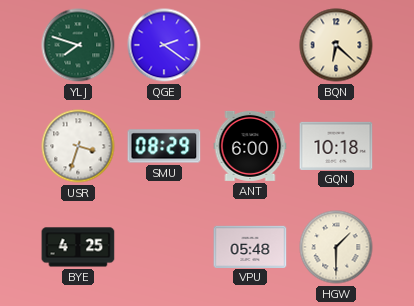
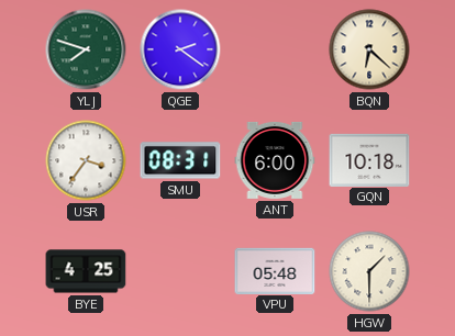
USR: 3:33 -> 3:36
SMU: 08:29 -> 08:31
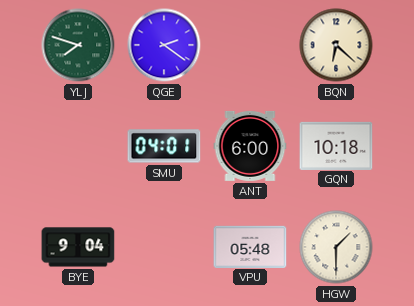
USR: 3:36 -> none
SMU: 08:31 -> 04:01
BYE: 4:25 -> 9:04
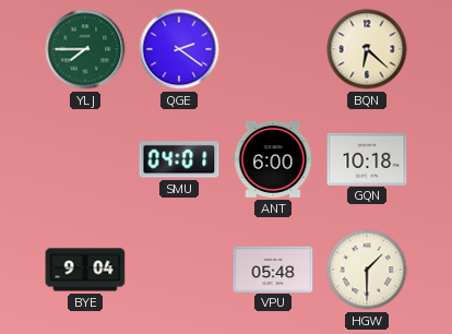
YLJ: 7:48 -> 7:45
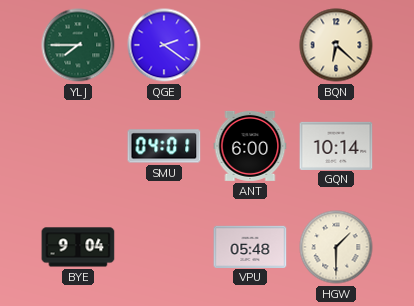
GQN: 10:18 -> 10:14
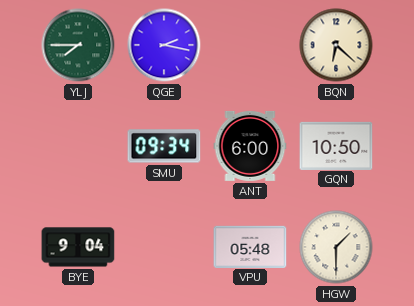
QGE: 2:21 -> 2:17
SMU: 04:01 -> 09:34
GQN: 10:14 -> 10:50
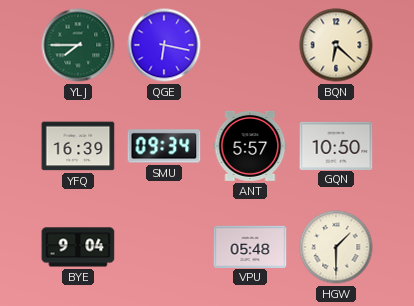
QGE: 2:17 -> 6:17
YFQ: none -> 16:39
ANT: 6:00 -> 5:57
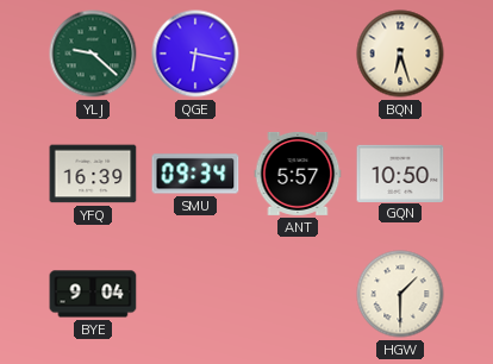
YLJ: 7:45 -> 9:22
BQN: 6:22 -> 6:27
VPU: 05:48 -> none
